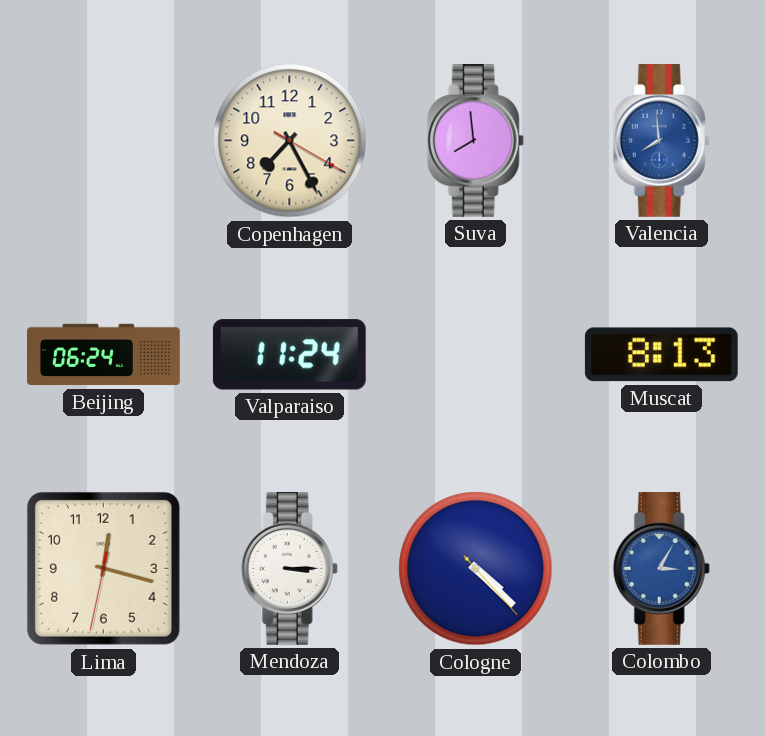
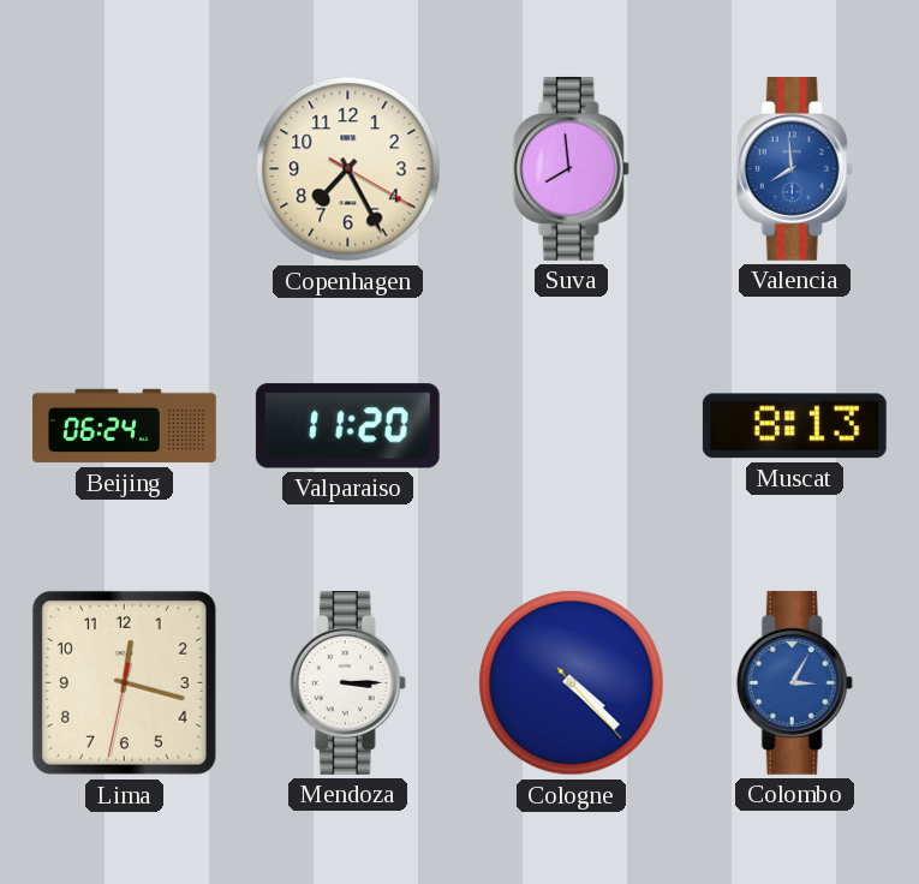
Valparaiso: 11:24 -> 11:20
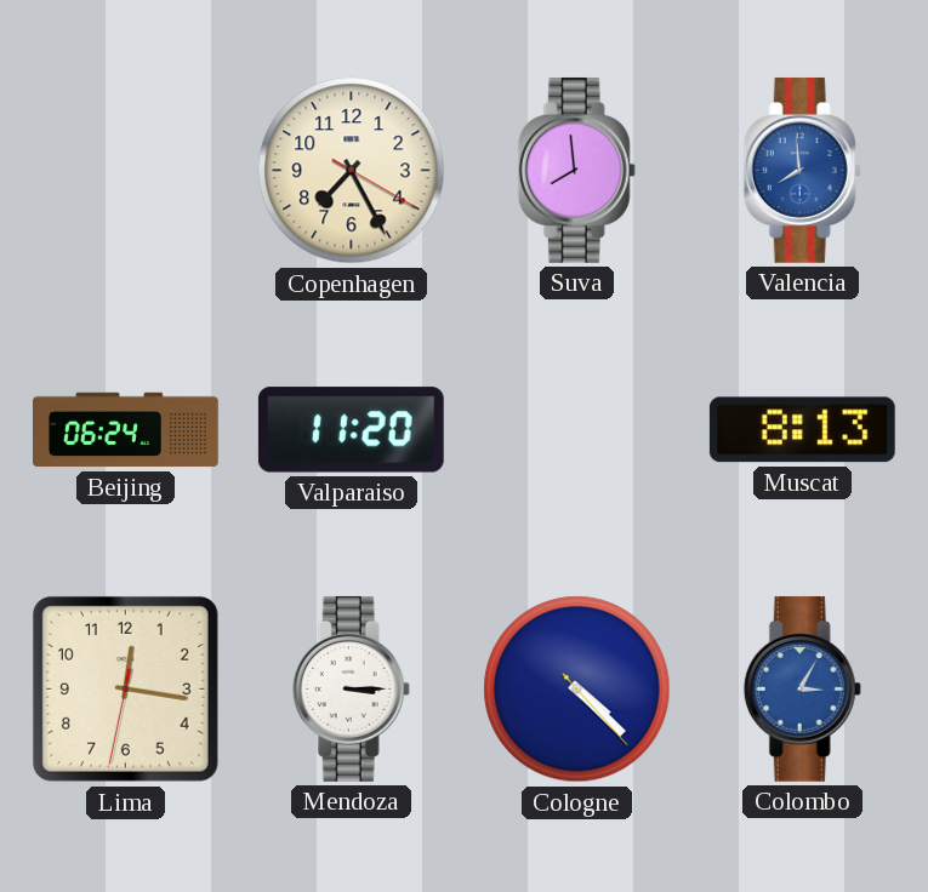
Lima: 12:17 -> 12:16
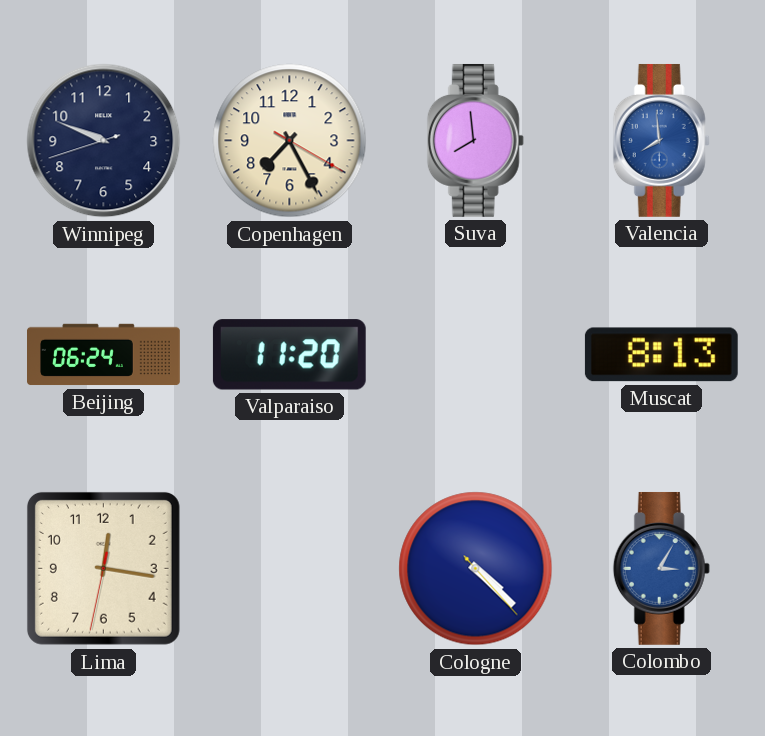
Winnipeg: none -> 9:48
Mendoza: 3:15 -> none
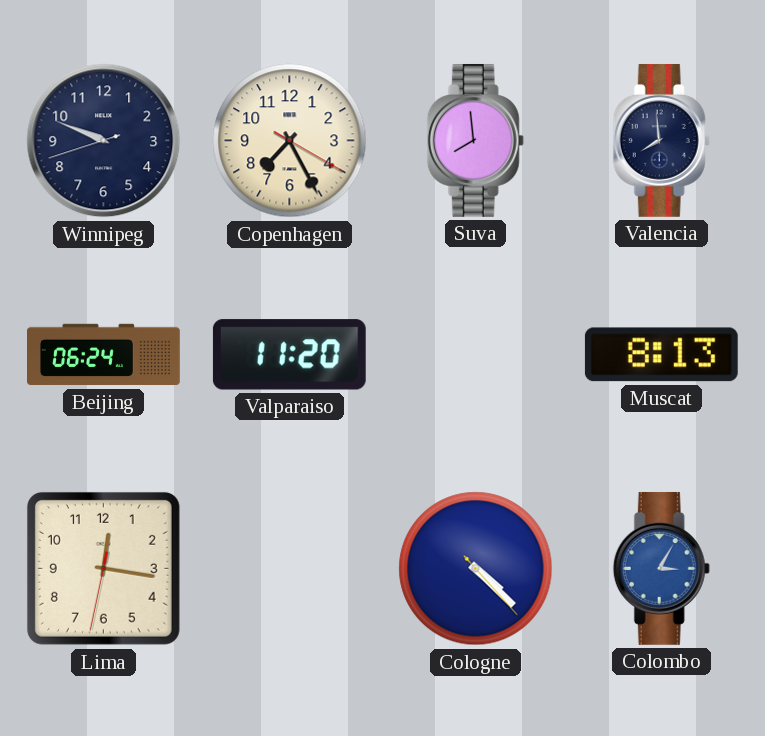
Valencia dial: blue -> navy
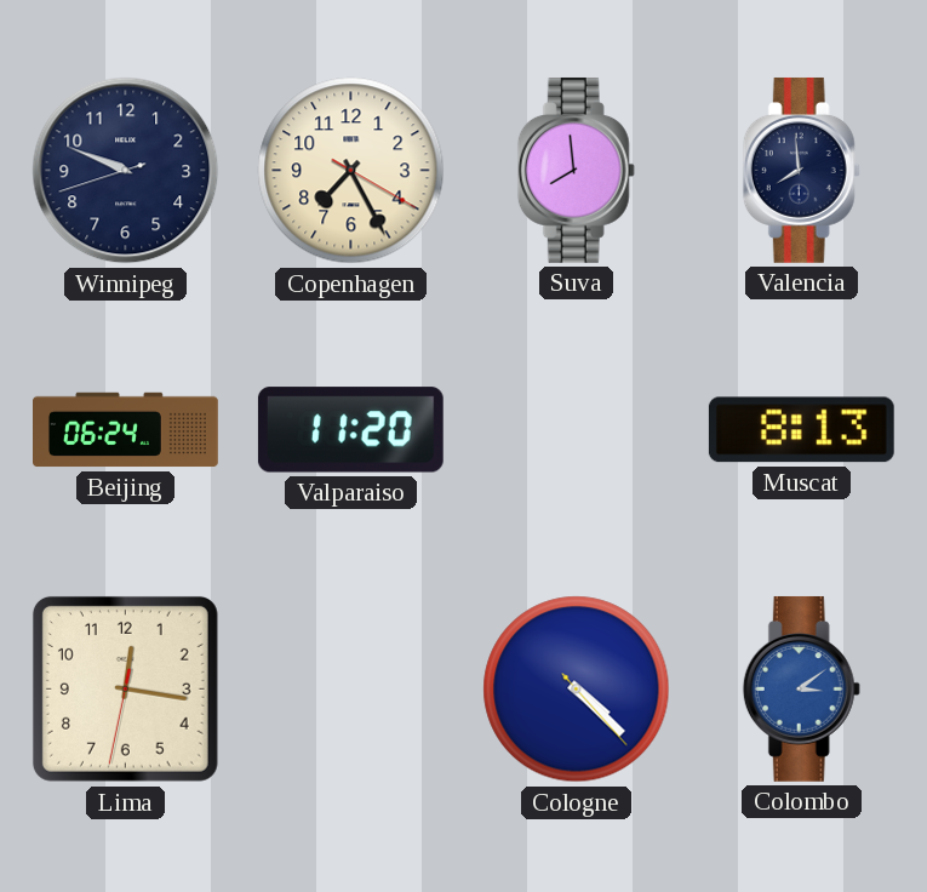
Colombo: 3:05 -> 3:09
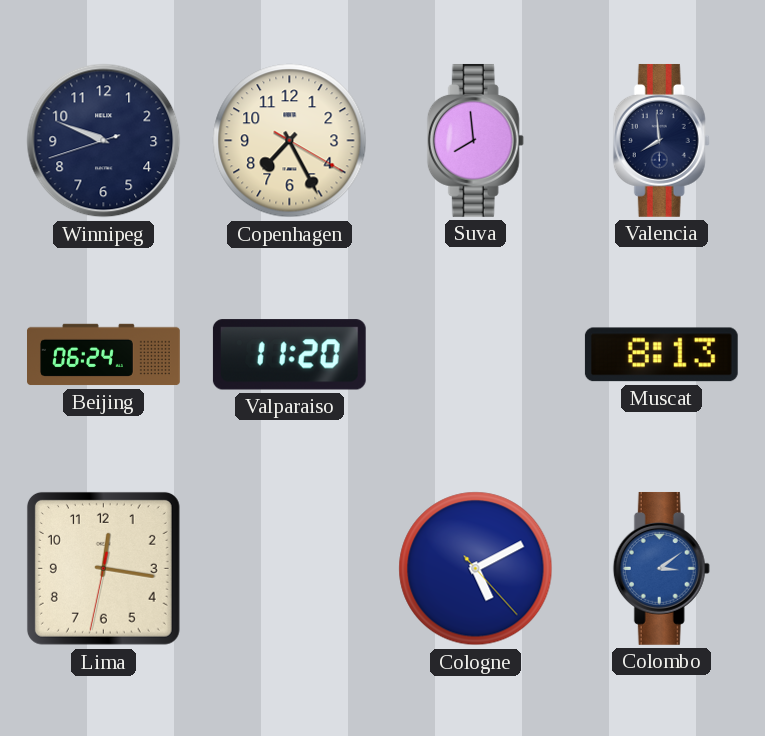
Cologne: 4:22 -> 5:10
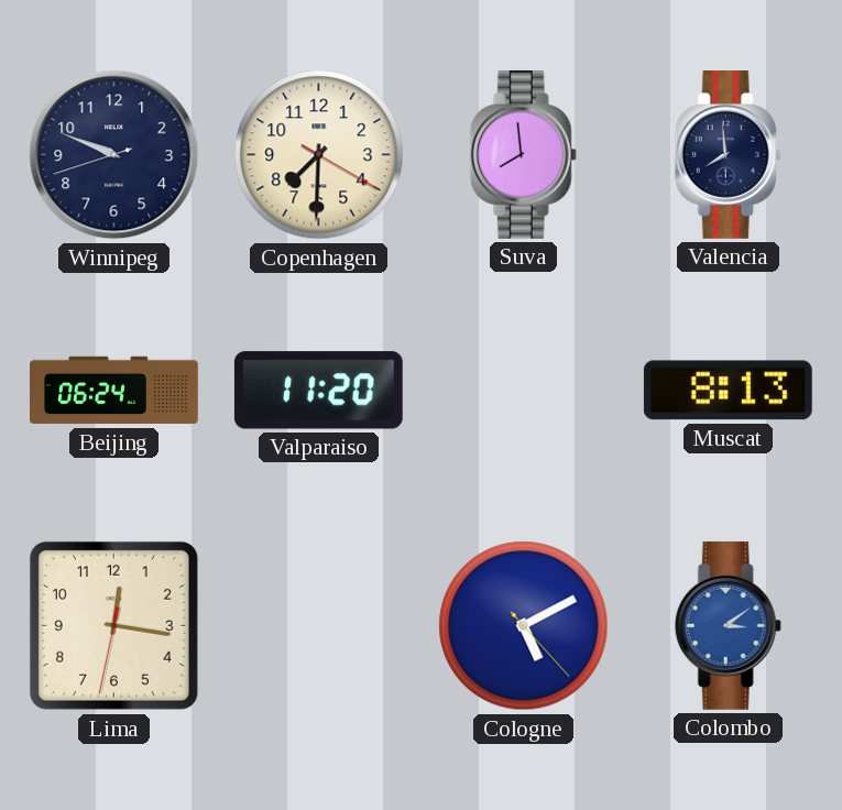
Copenhagen: 7:25 -> 7:30
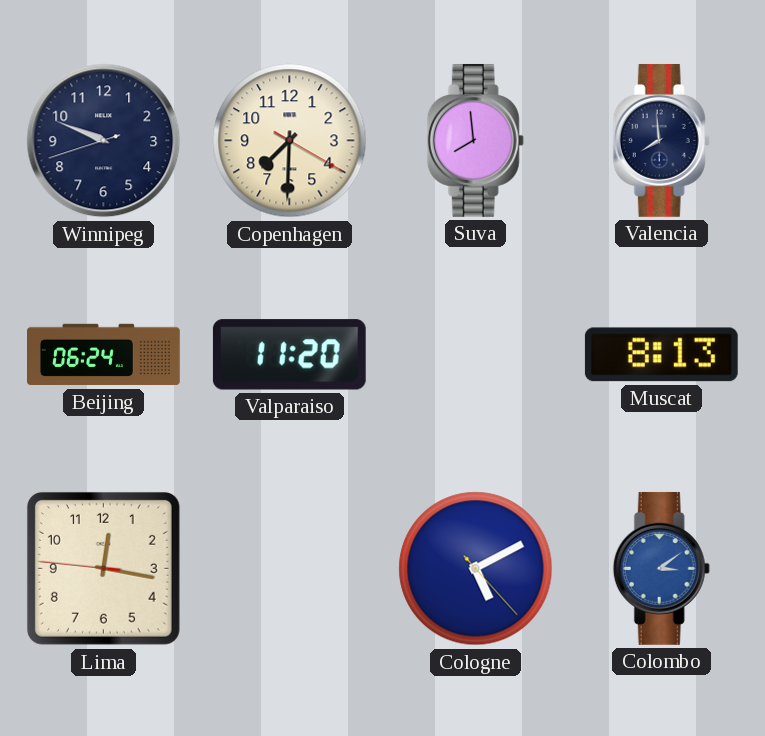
Lima: 12:16:32 -> 12:16:46
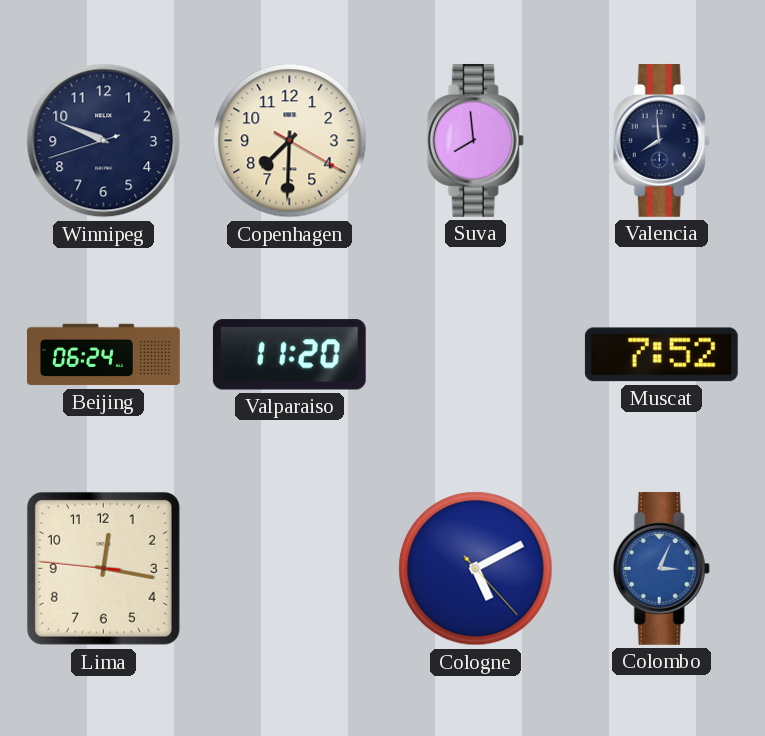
Muscat: 8:13 -> 7:52
Colombo: 3:09 -> 3:04
